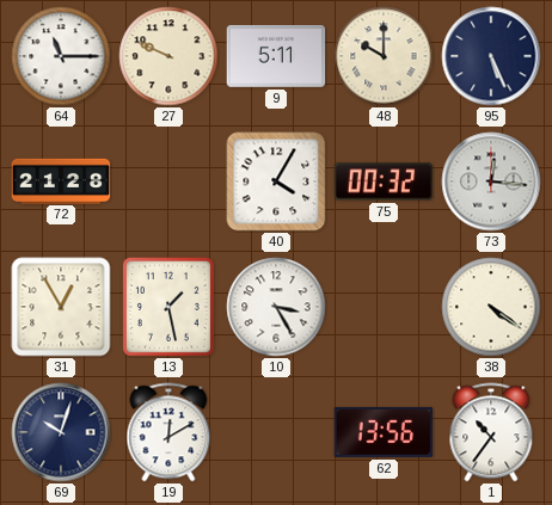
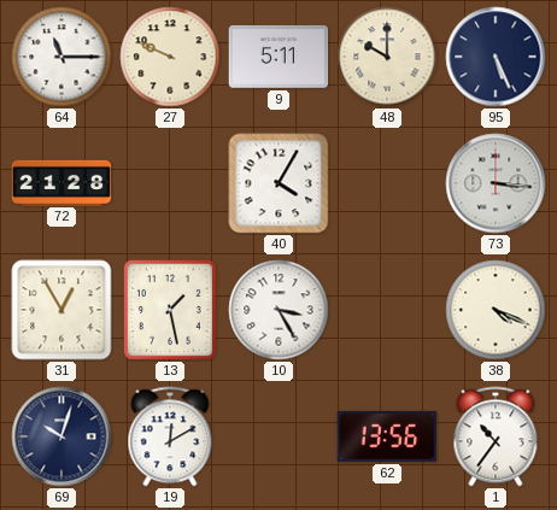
75: 00:32 -> none
73: 12:16 -> 3:16
38: 4:21 -> 4:19
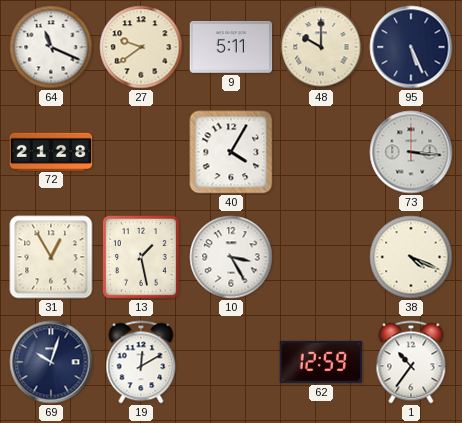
64: 11:15 -> 11:19
27: 9:49 -> 9:39
62: 13:56 -> 12:59
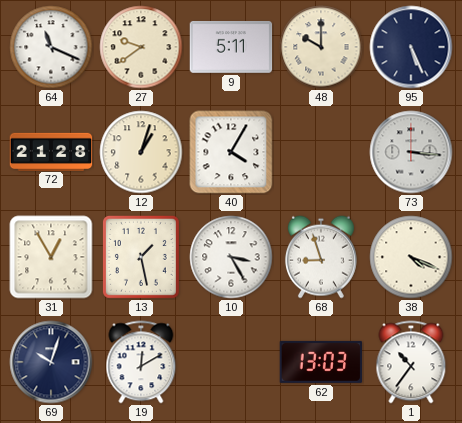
12: none -> 1:03
68: none -> 8:57
62: 12:59 -> 13:03
